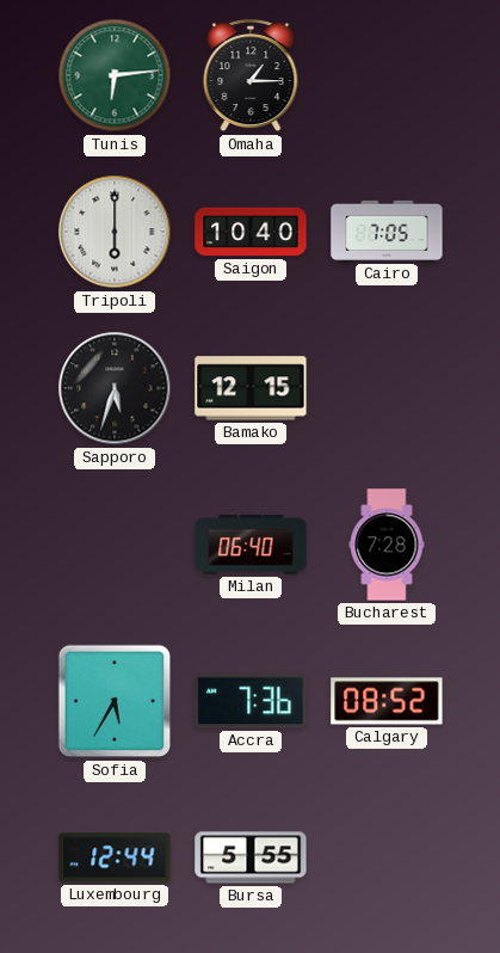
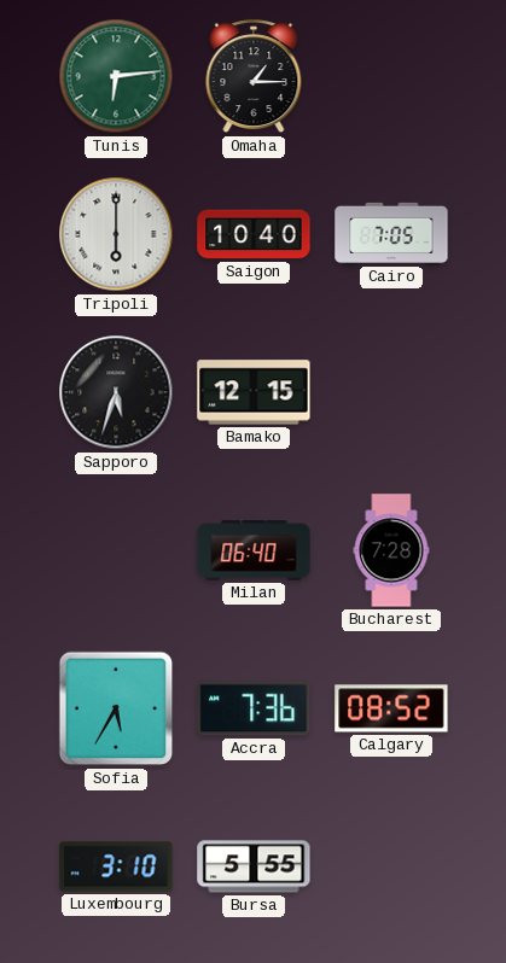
Luxembourg: 12:44 -> 3:10
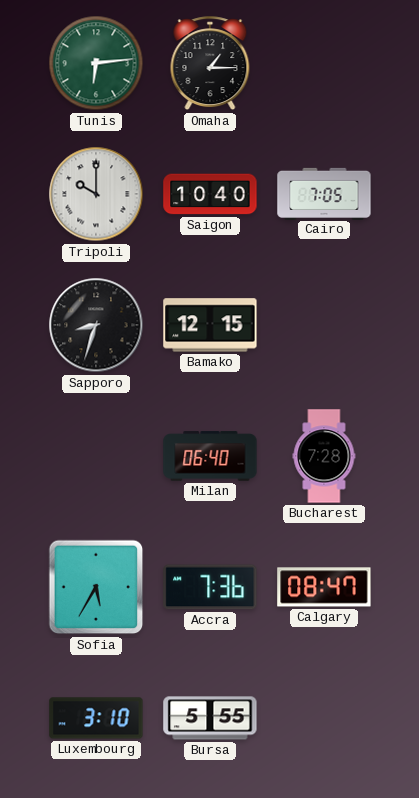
Tripoli: 6:00 -> 10:00
Sapporo: 5:33 -> 8:33
Calgary: 08:52 -> 08:47
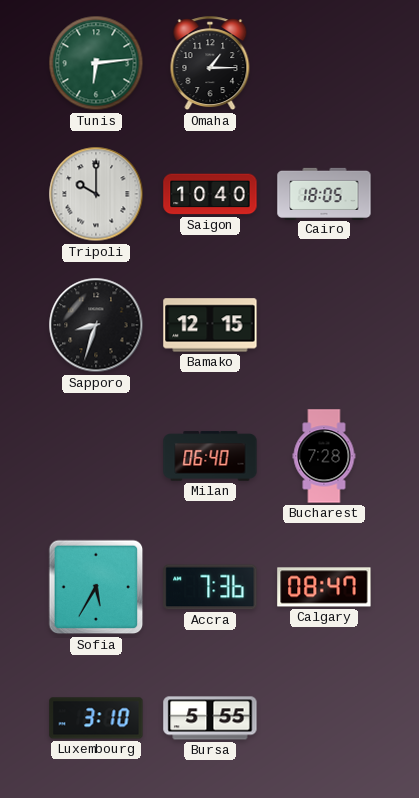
Cairo: 7:05 -> 18:05
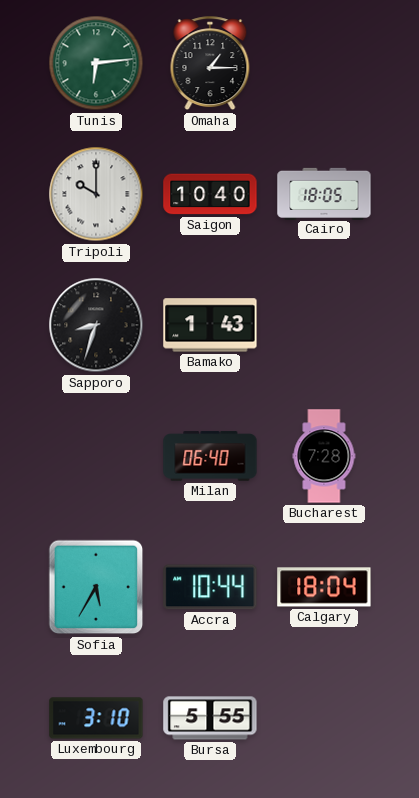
Bamako: 12:15 -> 1:43
Accra: 7:36 -> 10:44
Calgary: 08:47 -> 18:04
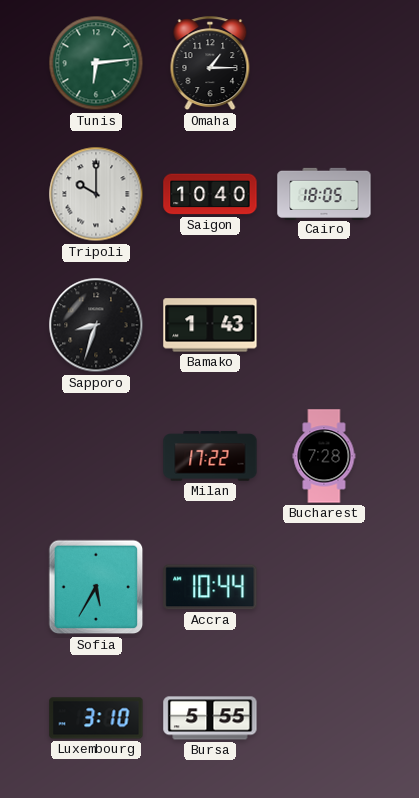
Milan: 06:40 -> 17:22
Calgary: 18:04 -> none
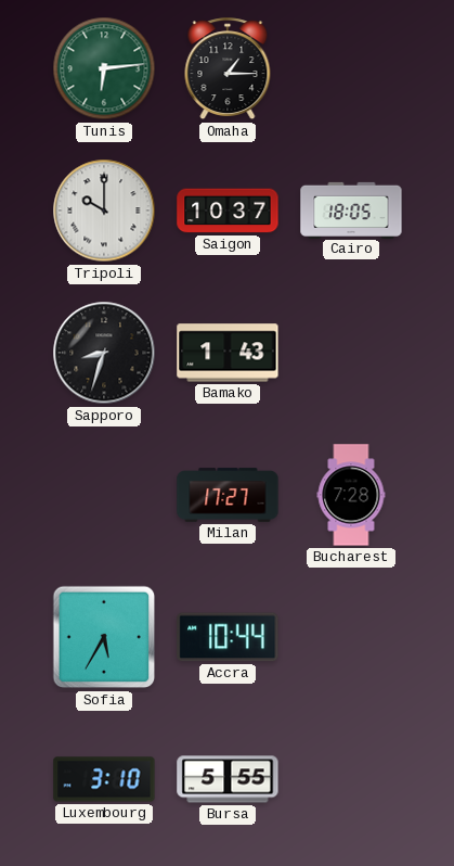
Saigon: 10:40 -> 10:37
Milan: 17:22 -> 17:27
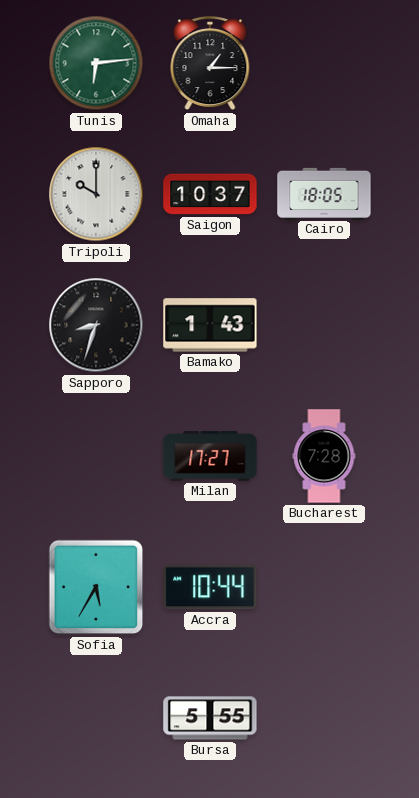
Luxembourg: 3:10 -> none
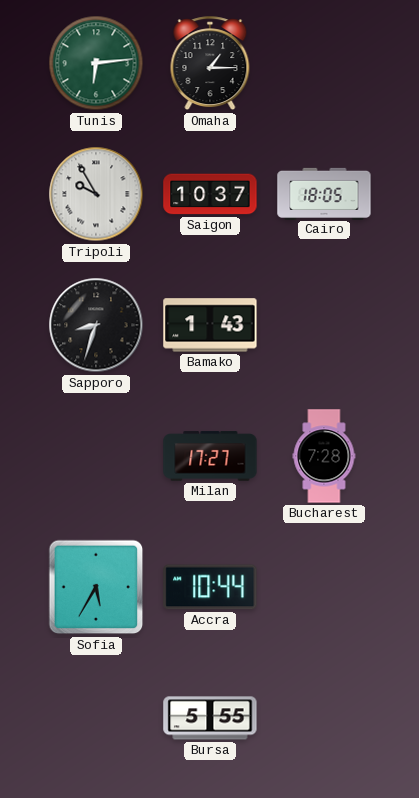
Tripoli: 10:00 -> 9:55
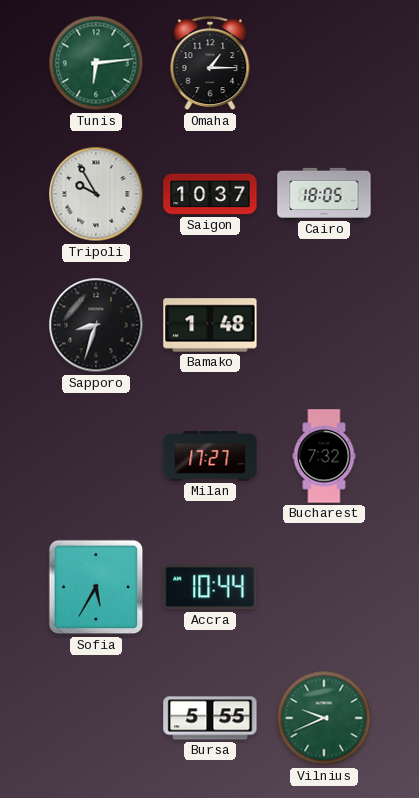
Bamako: 1:43 -> 1:48
Bucharest: 7:28 -> 7:32
Vilnius: none -> 9:41
